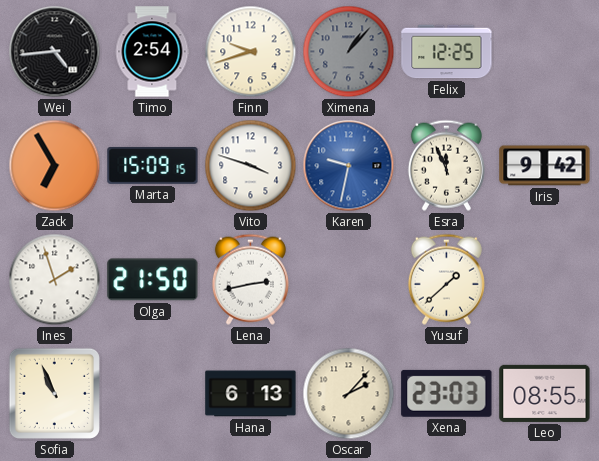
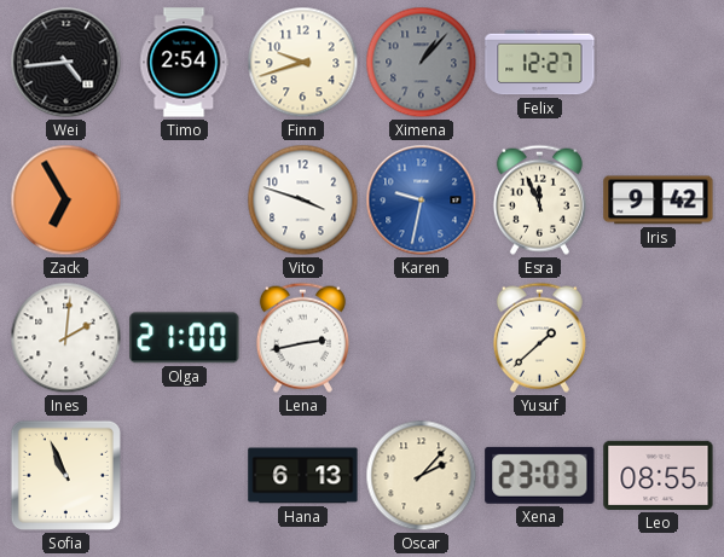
Felix: 12:25 -> 12:27
Marta: 15:09 -> none
Ines: 1:57 -> 2:01
Olga: 21:50 -> 21:00
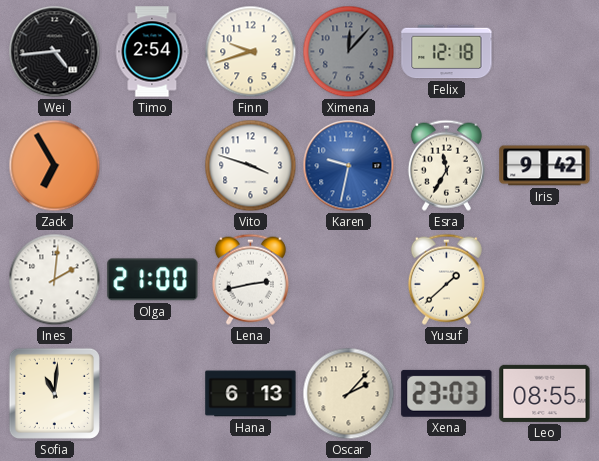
Ximena: 1:07 -> 12:07
Felix: 12:27 -> 12:18
Esra: 11:56 -> 11:35
Sofia: 10:56 -> 11:01
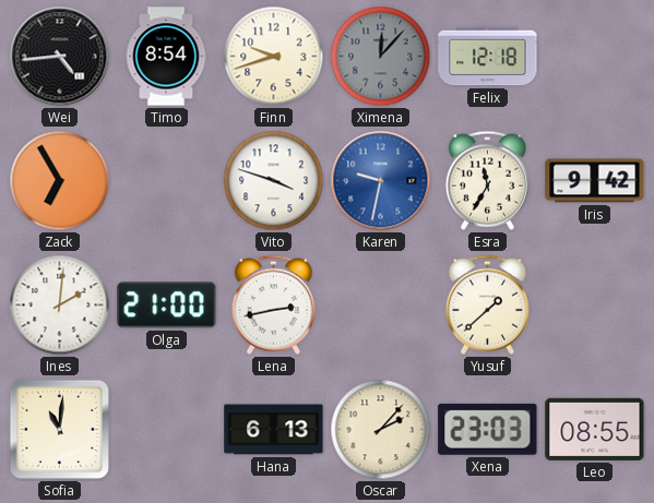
Timo: 2:54 -> 8:54
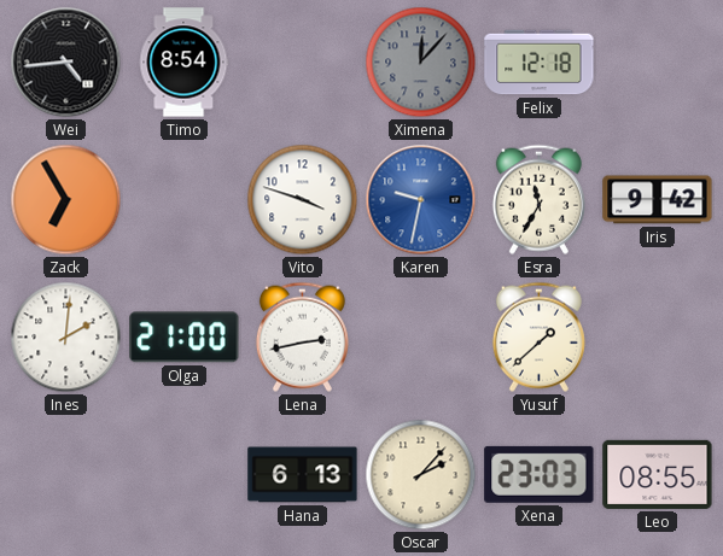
Finn: 9:42 -> none
Sofia: 11:01 -> none
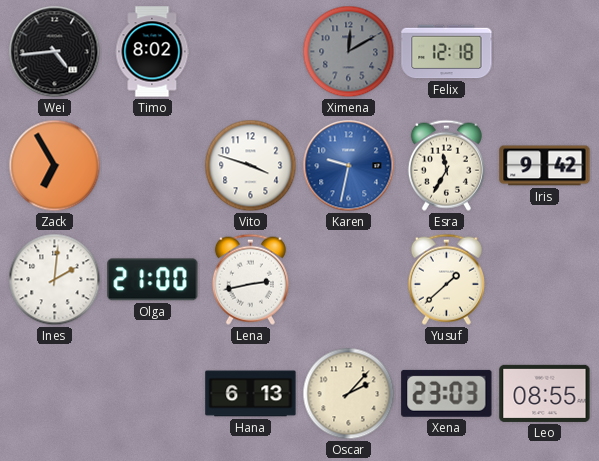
Timo: 8:54 -> 8:02
Ximena: 12:07 -> 12:10
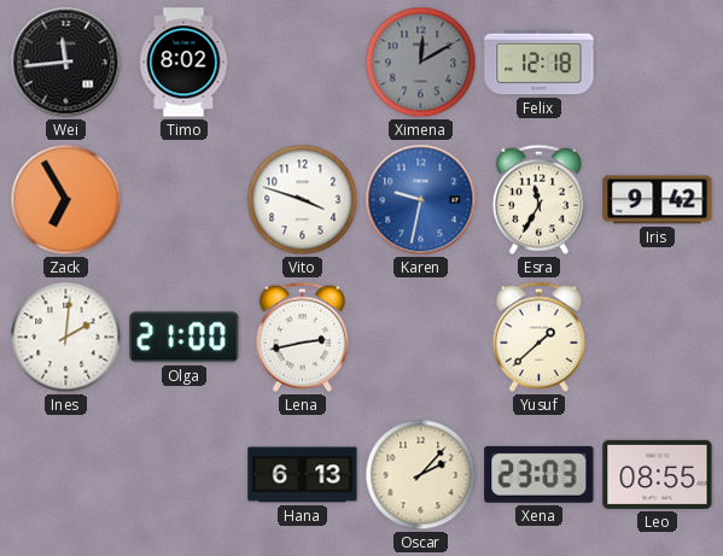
Wei: 4:44 -> 11:44
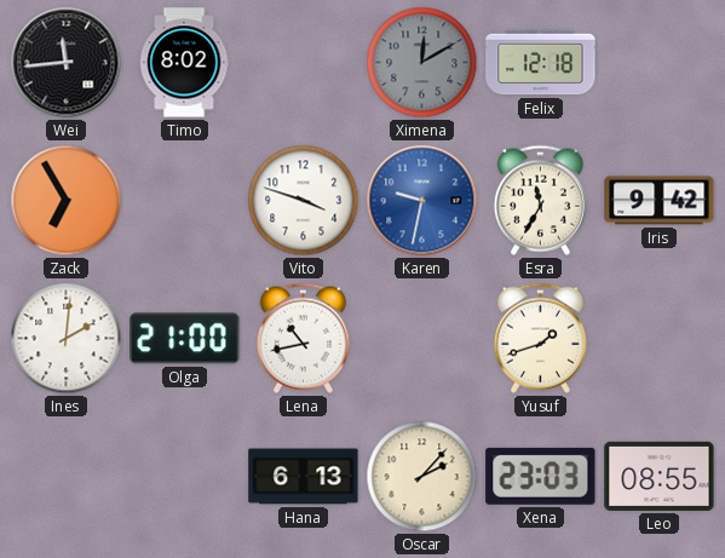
Lena: 2:43 -> 10:43
Yusuf: 1:38 -> 1:42
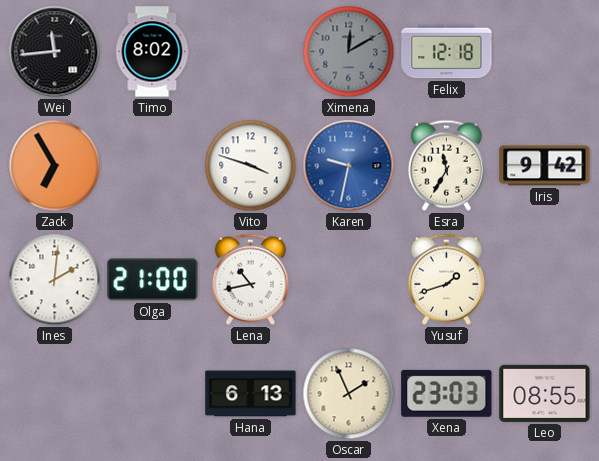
Oscar: 2:07 -> 1:56
